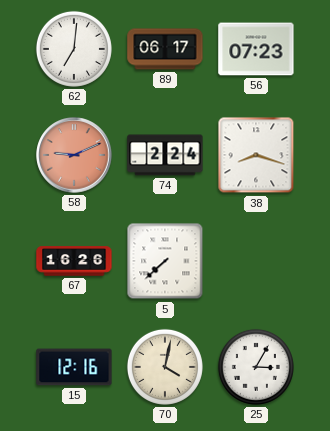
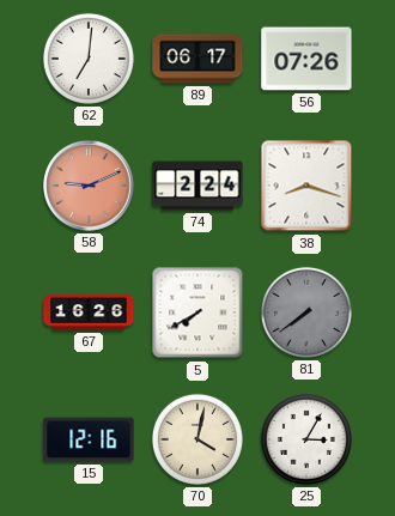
56: 07:23 -> 07:26
5: 7:38 -> 7:40
81: none -> 7:39
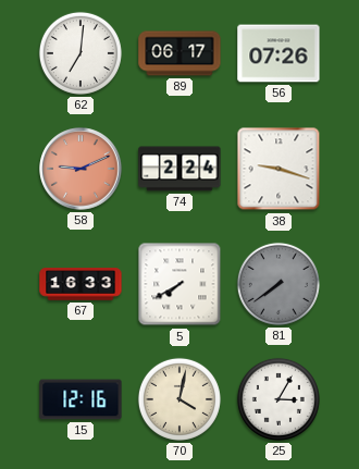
38: 8:18 -> 9:18
67: 16:26 -> 16:33
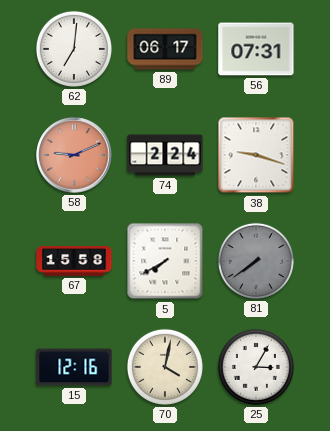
56: 07:26 -> 07:31
67: 16:33 -> 15:58
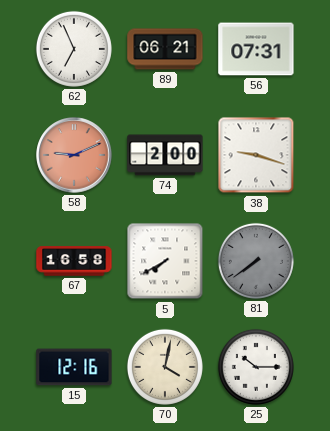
62: 7:01 -> 6:56
89: 06:17 -> 06:21
74: 2:24 -> 2:00
67: 15:58 -> 16:58
25: 3:05 -> 10:15
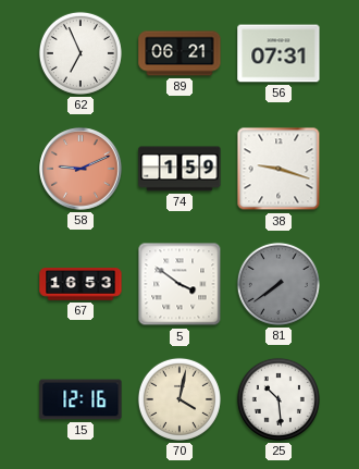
74: 2:00 -> 1:59
67: 16:58 -> 16:53
5: 7:40 -> 3:51
25: 10:15 -> 10:29
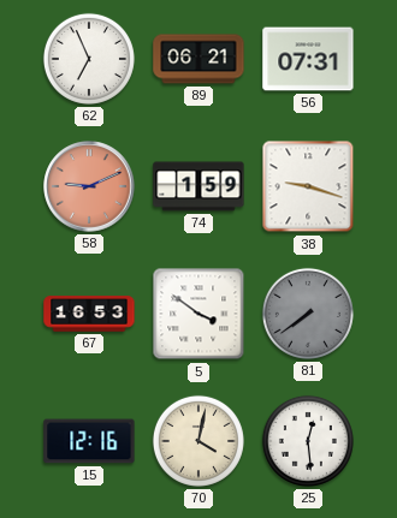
25: 10:29 -> 12:29
